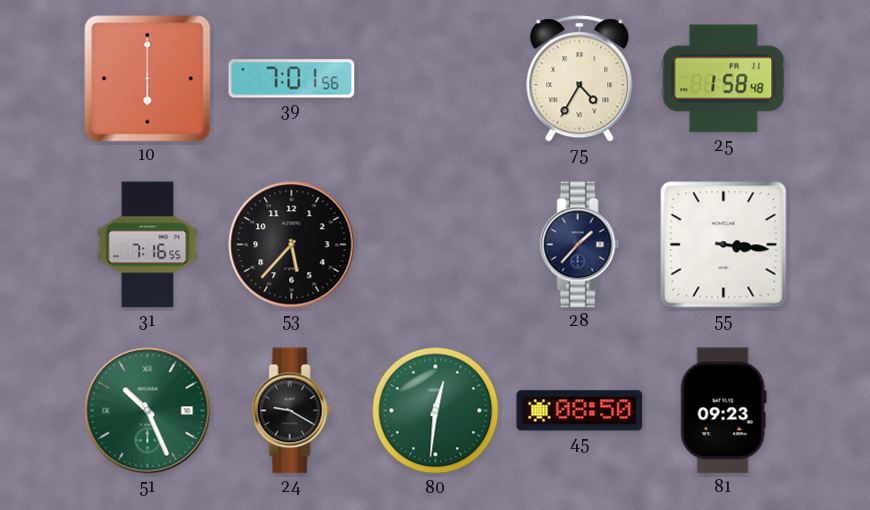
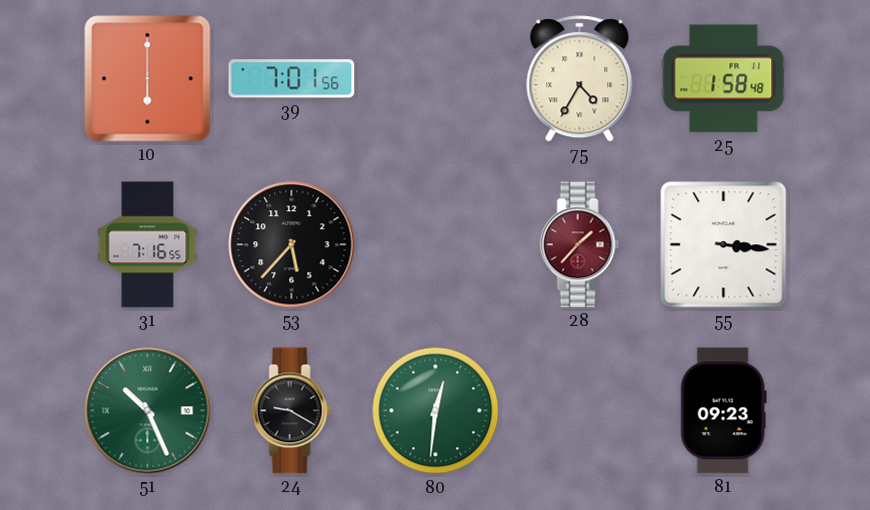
28 dial: navy -> burgundy
45: 08:50 -> none
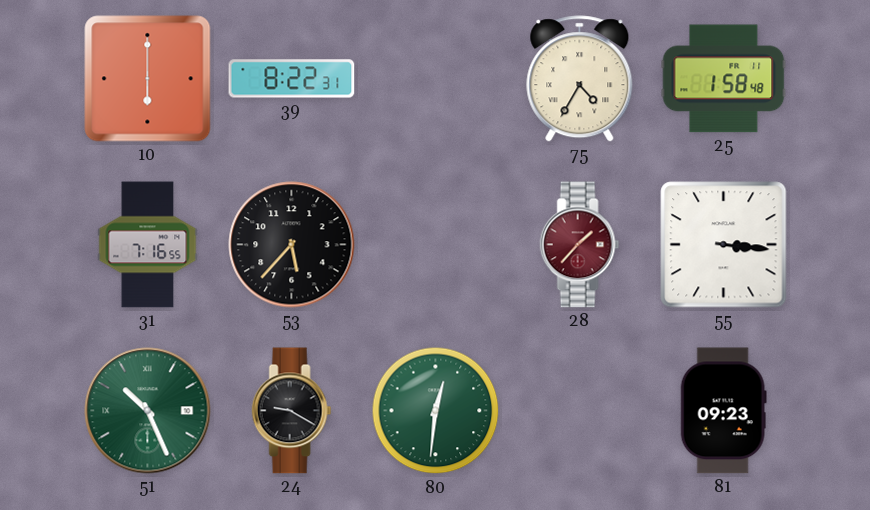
39: 7:01 -> 8:22
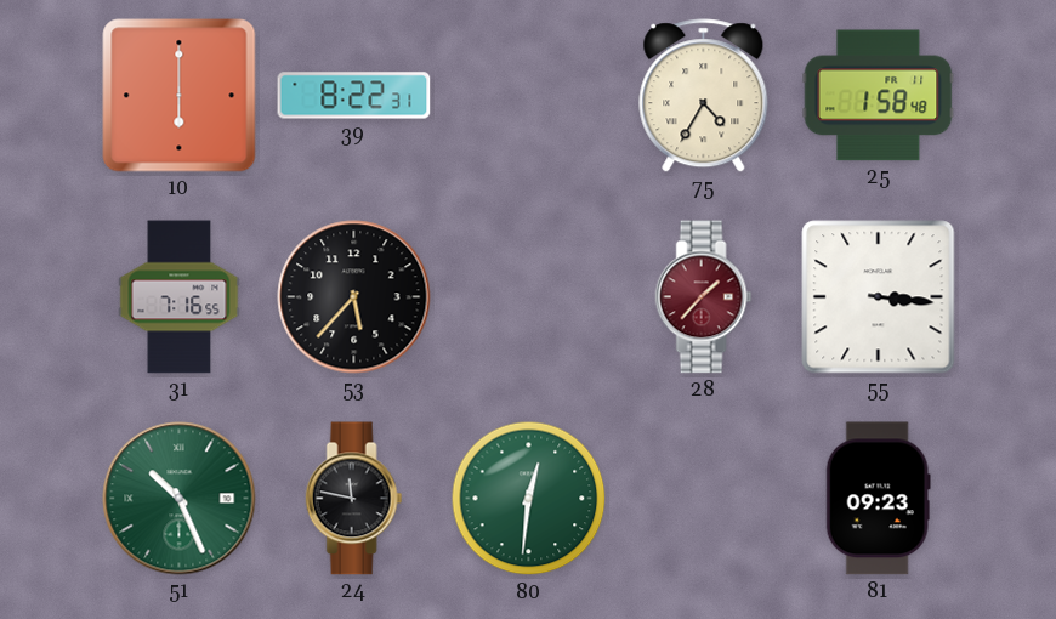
24: 9:20 -> 11:47
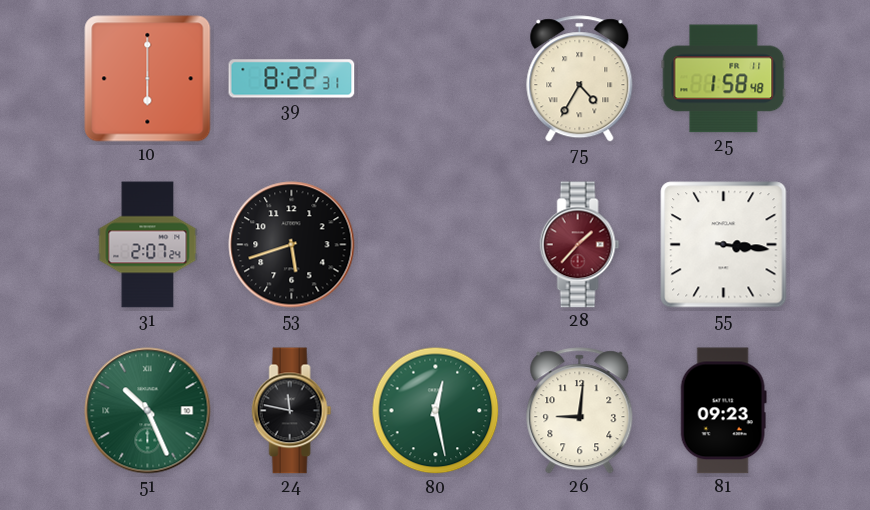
31: 7:16 -> 2:07
53: 5:37 -> 5:42
80: 12:31 -> 12:28
26: none -> 9:01
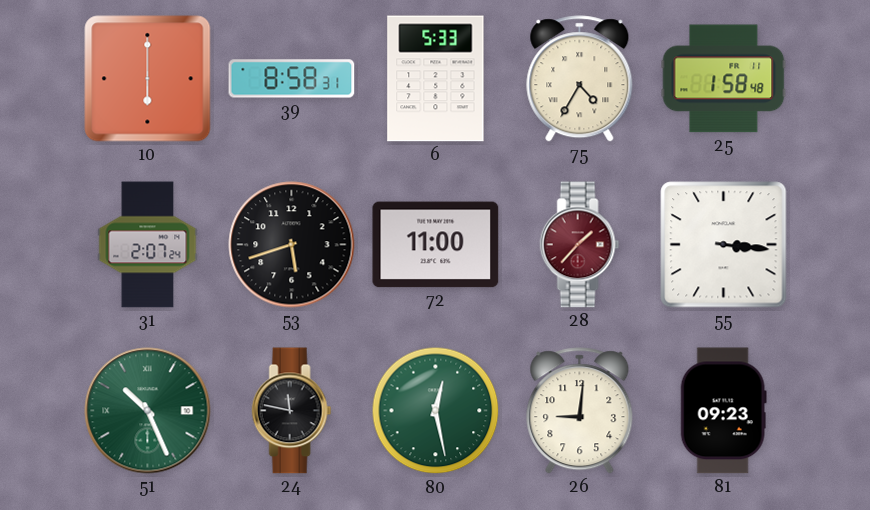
39: 8:22 -> 8:58
6: none -> 5:33
72: none -> 11:00
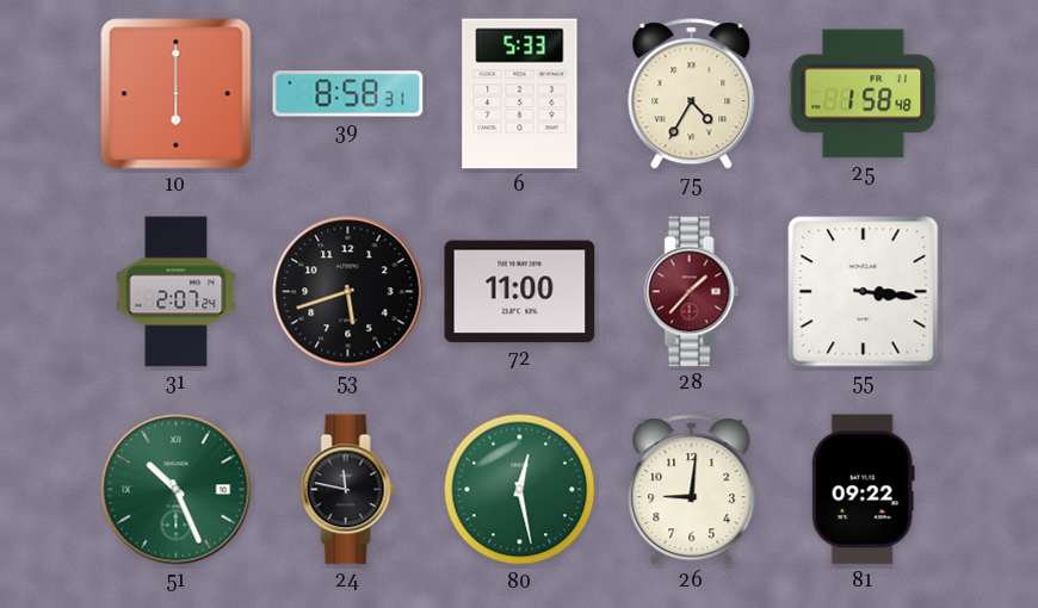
81: 09:23 -> 09:22
